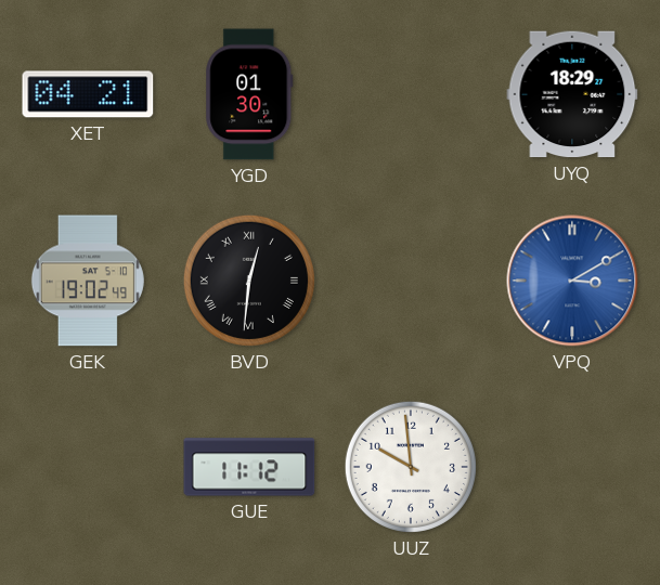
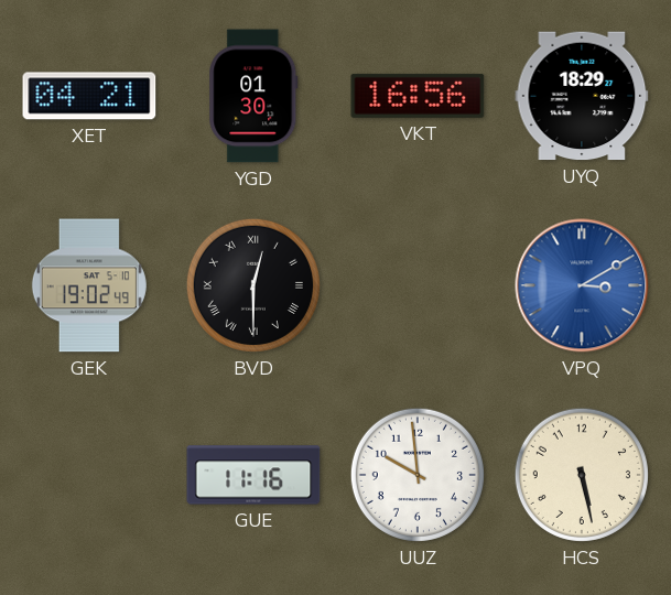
VKT: none -> 16:56
BVD: 12:31 -> 12:30
GUE: 11:12 -> 11:16
HCS: none -> 5:28
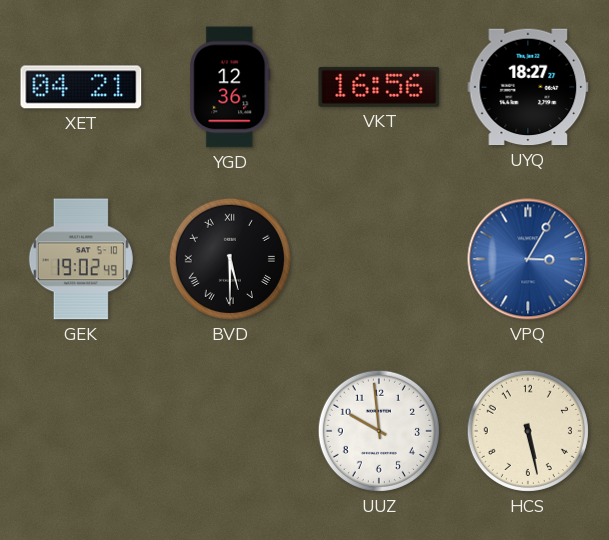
YGD: 01:30 -> 12:36
UYQ: 18:29 -> 18:27
BVD: 12:30 -> 5:30
VPQ: 3:10 -> 3:05
GUE: 11:16 -> none
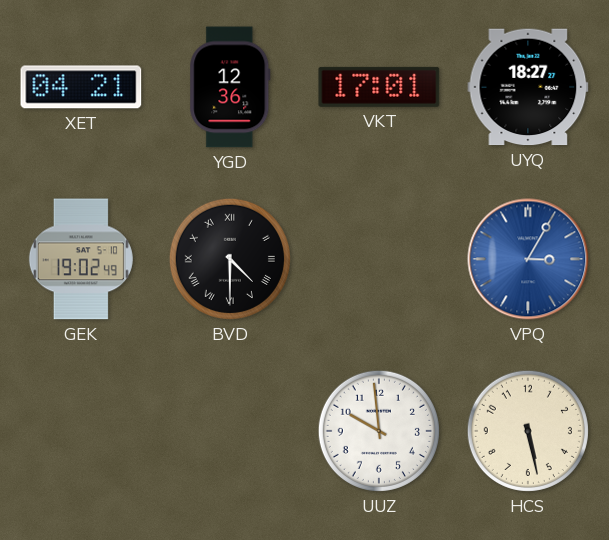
VKT: 16:56 -> 17:01
BVD: 5:30 -> 4:30
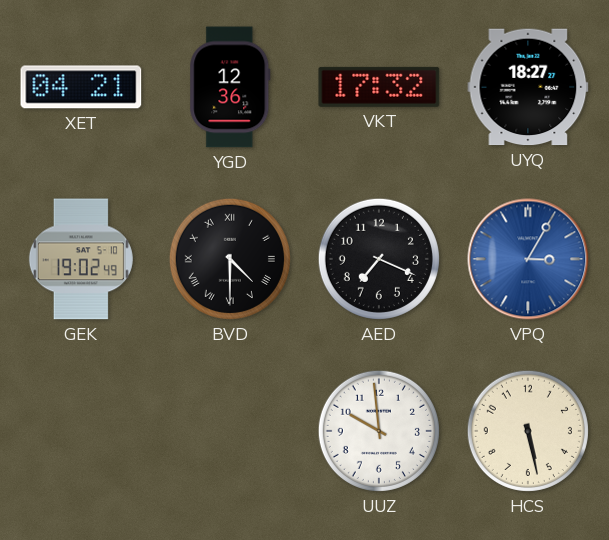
VKT: 17:01 -> 17:32
AED: none -> 7:19
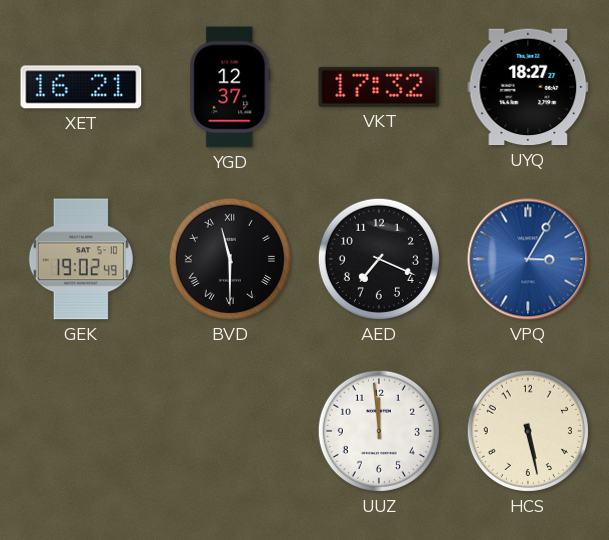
XET: 04:21 -> 16:21
YGD: 12:36 -> 12:37
BVD: 4:30 -> 11:30
UUZ: 9:59 -> 11:59
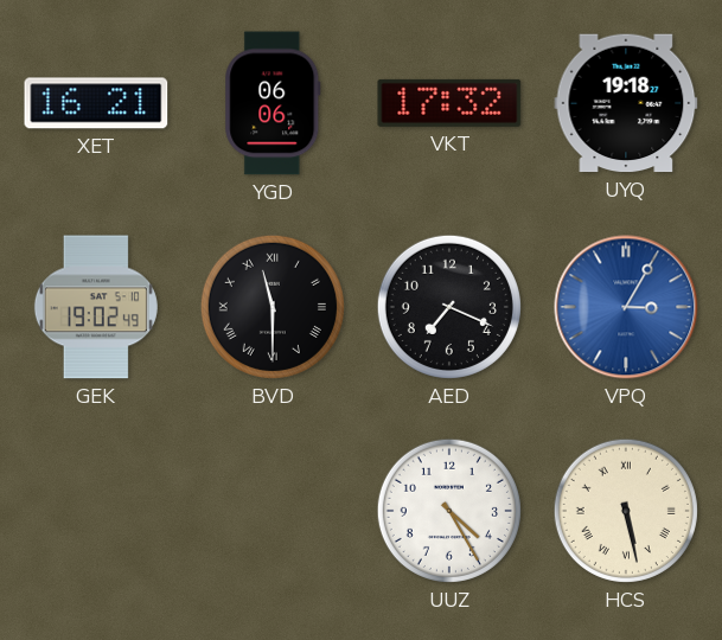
YGD: 12:37 -> 06:06
UYQ: 18:27 -> 19:18
UUZ: 11:59 -> 4:25
HCS numerals: Arabic -> Roman
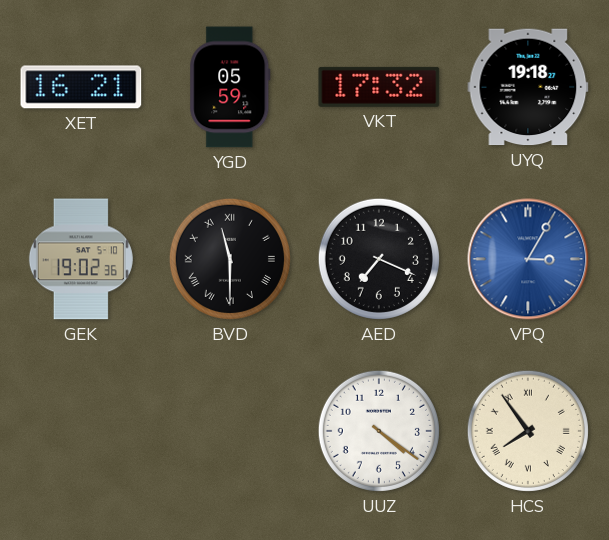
YGD: 06:06 -> 05:59
GEK: 19:02:49 -> 19:02:36
UUZ: 4:25 -> 4:21
HCS: 5:28 -> 7:54
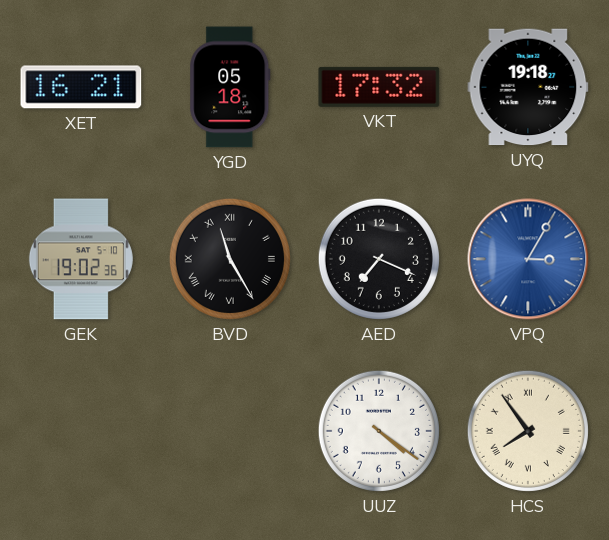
YGD: 05:59 -> 05:18
BVD: 11:30 -> 11:25
